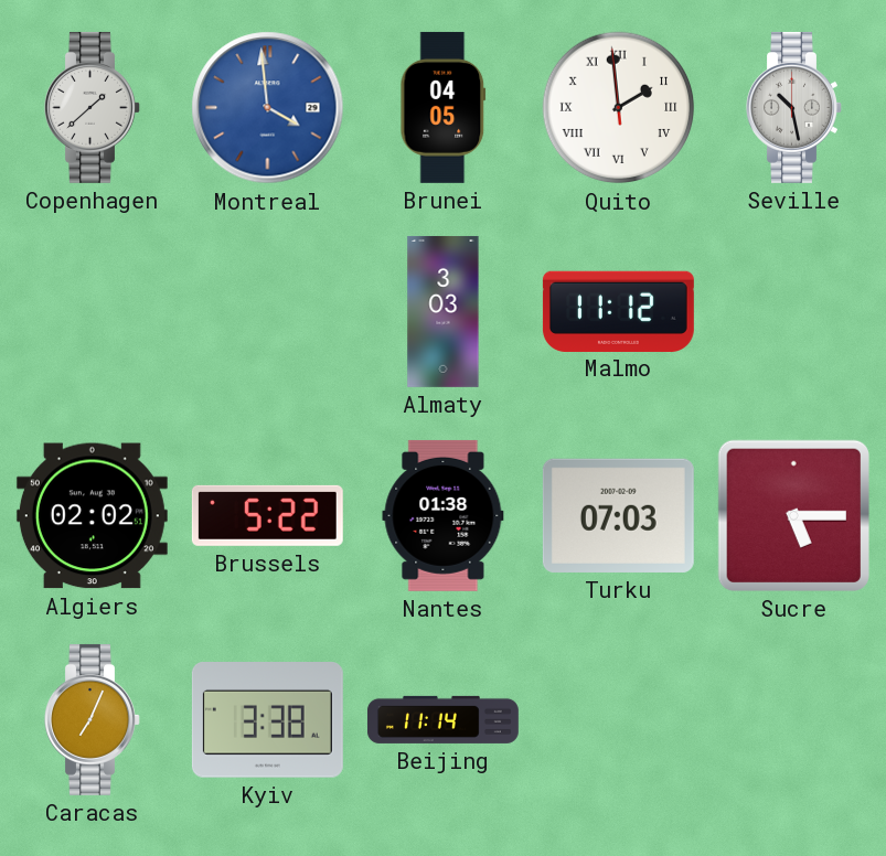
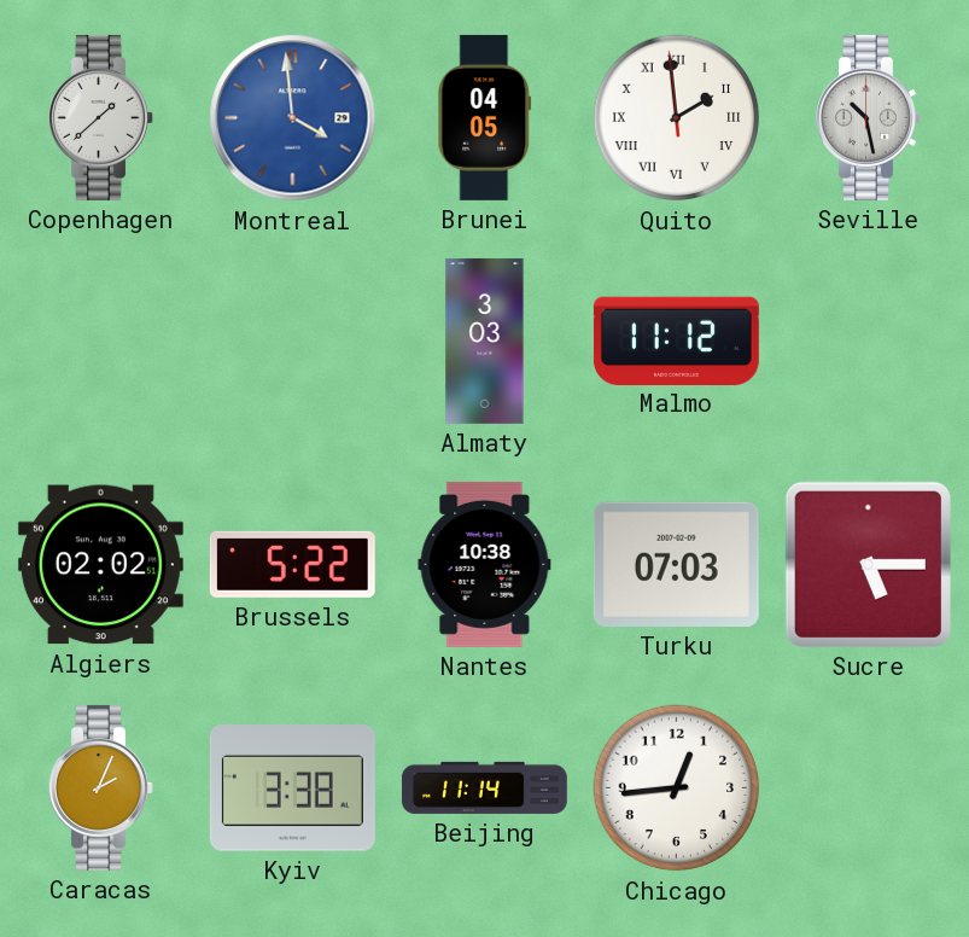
Nantes: 01:38 -> 10:38
Caracas: 7:04 -> 2:04
Chicago: none -> 12:44
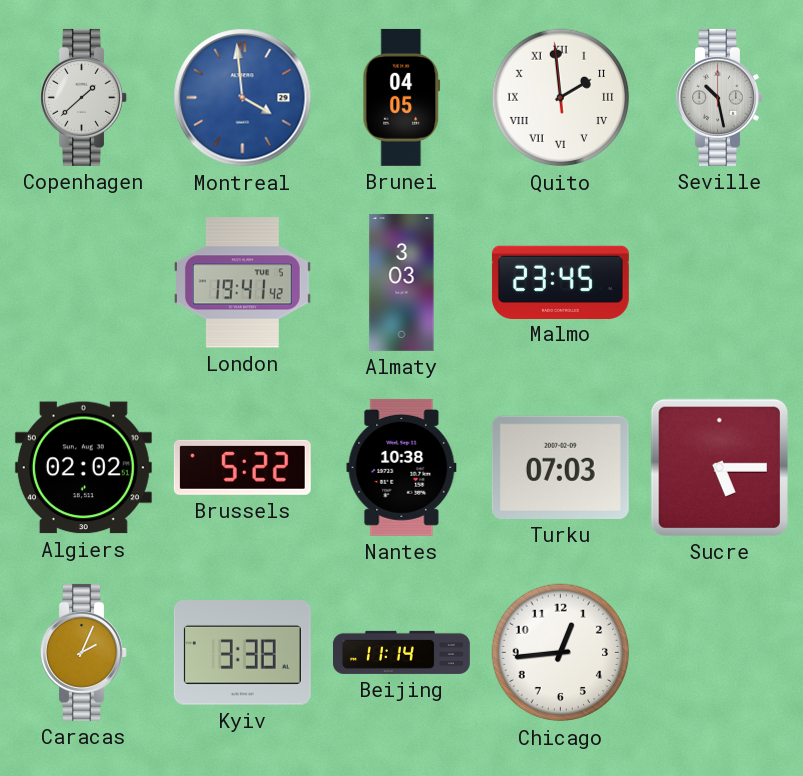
London: none -> 19:41
Malmo: 11:12 -> 23:45
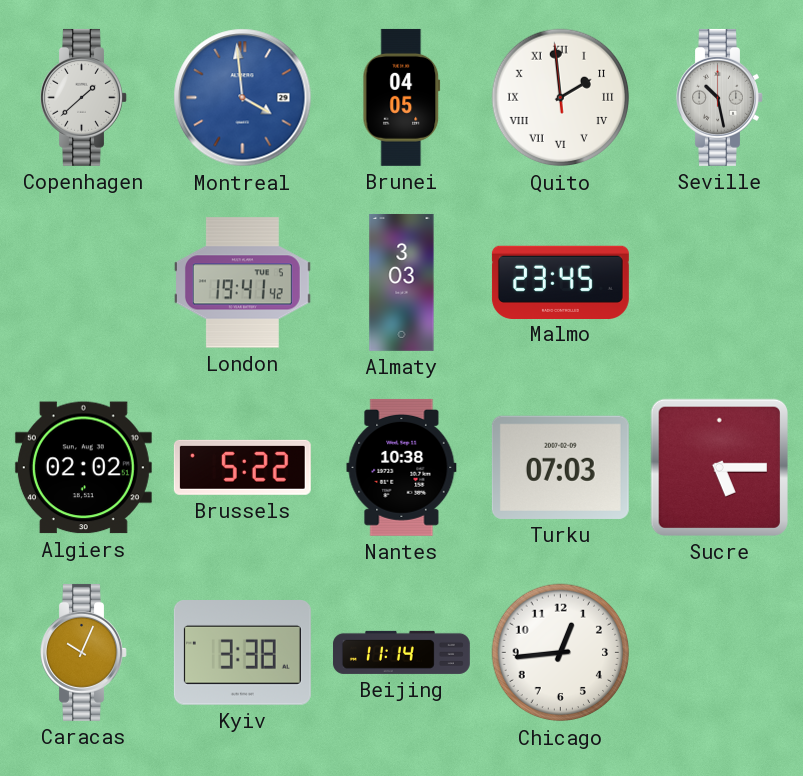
Caracas: 2:04 -> 10:04
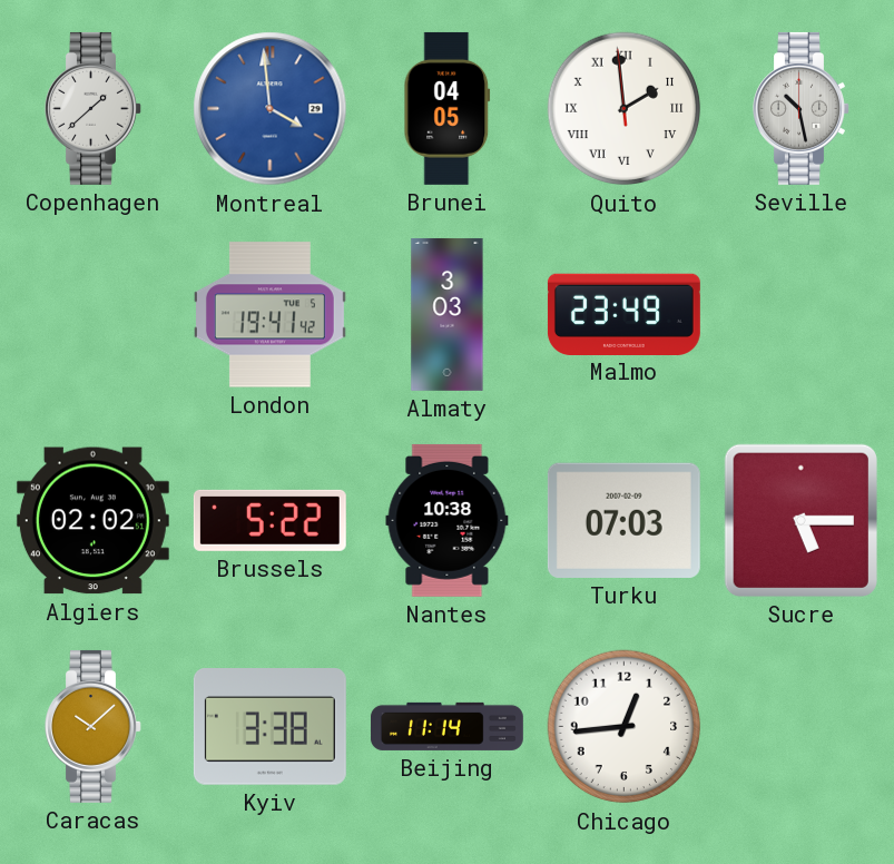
Malmo: 23:45 -> 23:49
Caracas: 10:04 -> 10:08
